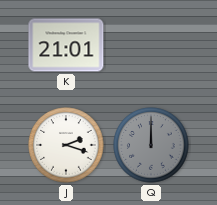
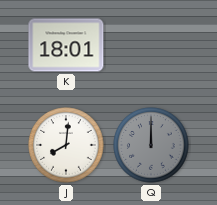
K: 21:01 -> 18:01
J: 2:18 -> 8:01
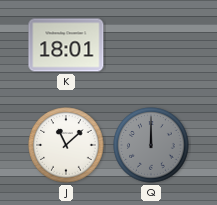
J: 8:01 -> 11:08
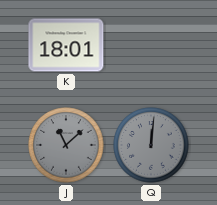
J dial: white -> grey
Q: 12:00 -> 12:01
